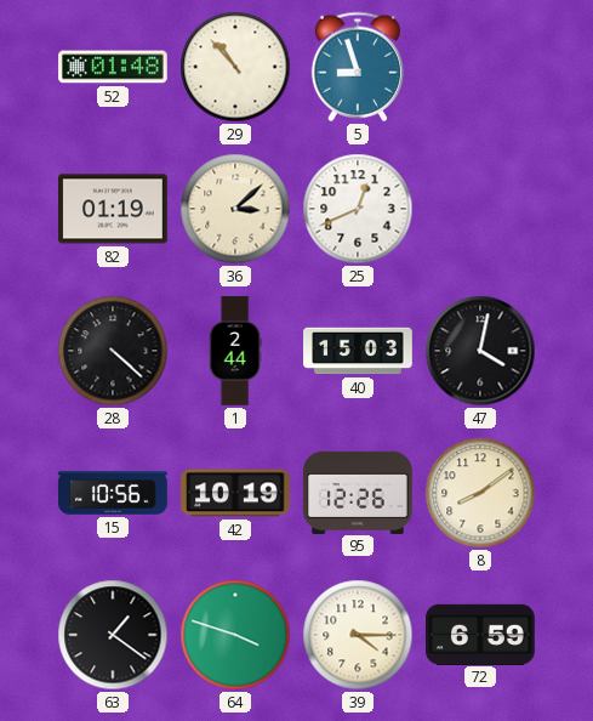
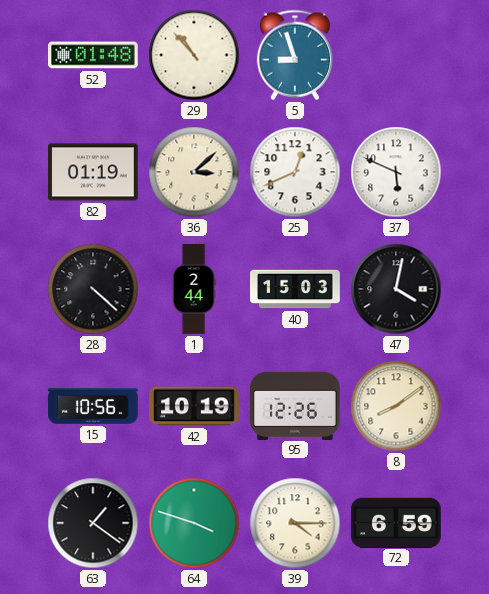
37: none -> 5:49
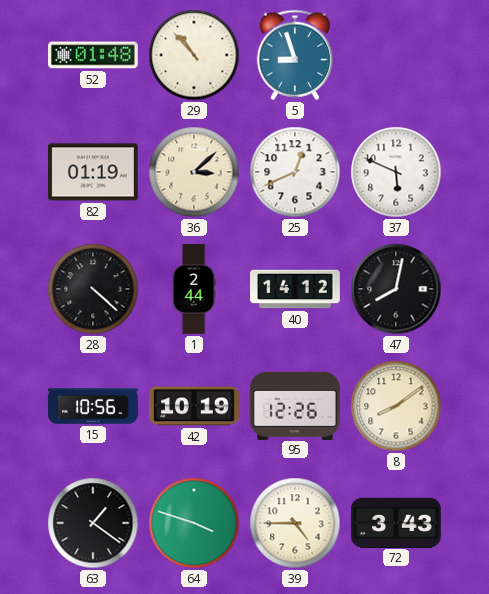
40: 15:03 -> 14:12
47: 4:02 -> 8:02
39: 4:15 -> 4:45
72: 6:59 -> 3:43
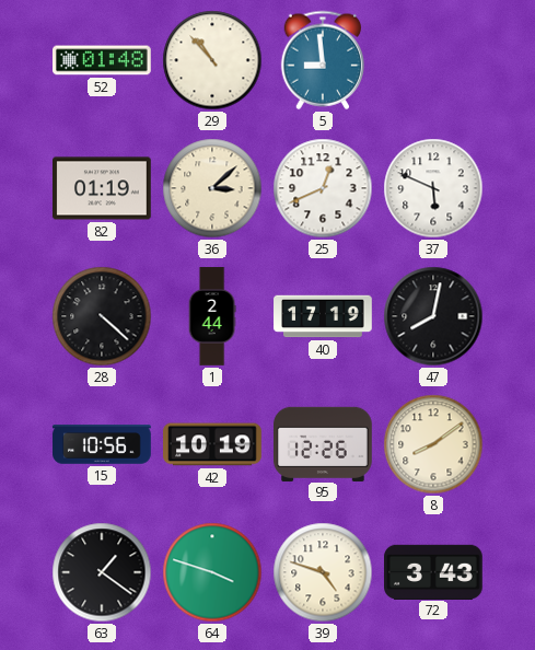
5: 8:57 -> 8:59
40: 14:12 -> 17:19
39: 4:45 -> 4:48
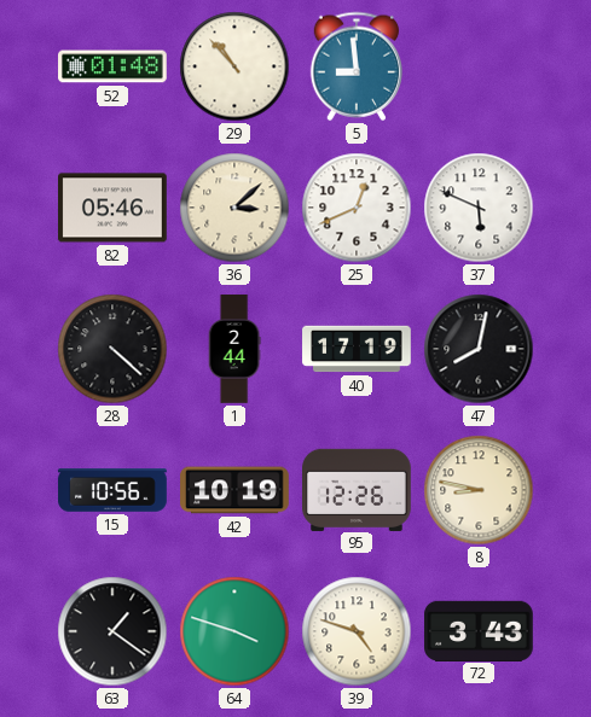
82: 01:19 -> 05:46
8: 8:09 -> 8:47
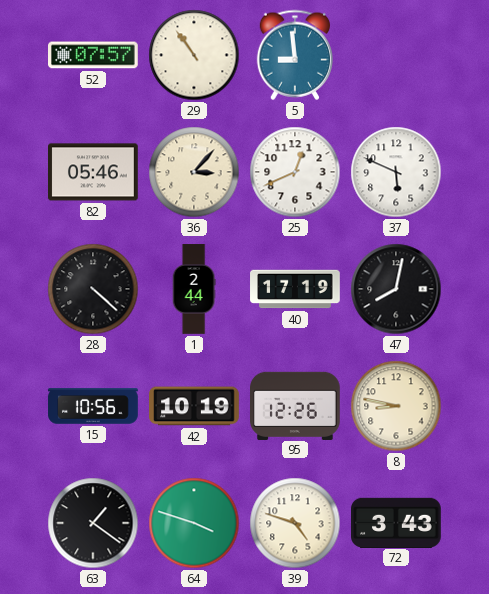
52: 01:48 -> 07:57
29: 10:53 -> 10:54
36: 3:08 -> 3:07
